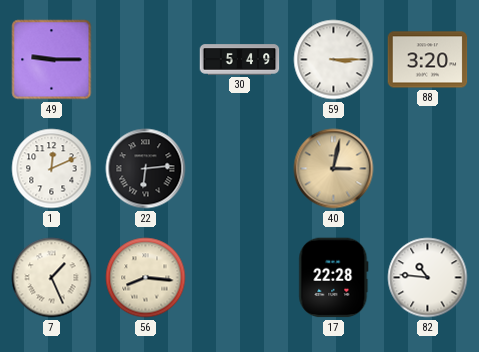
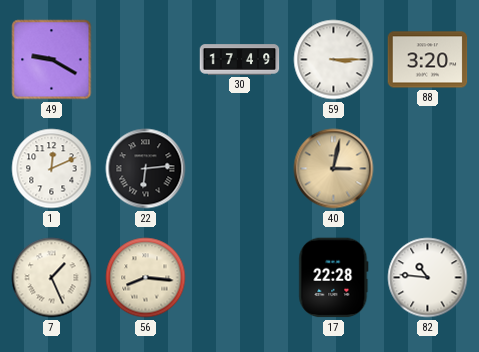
49: 9:15 -> 9:20
30: 5:49 -> 17:49
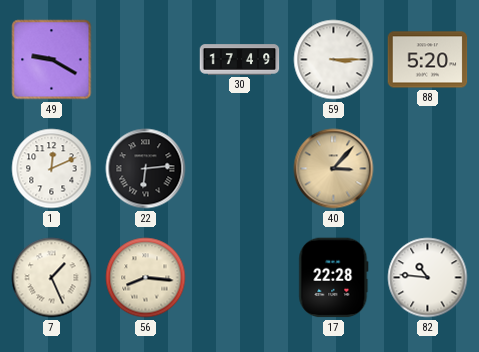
88: 3:20 -> 5:20
40: 3:02 -> 3:07
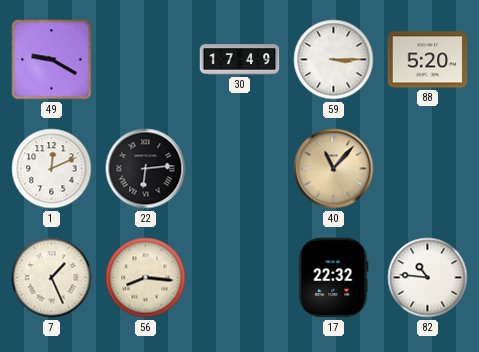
40: 3:07 -> 11:07
17: 22:28 -> 22:32
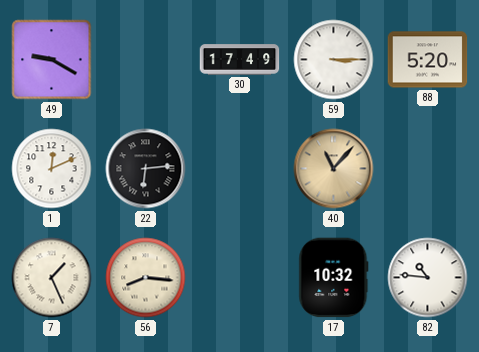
17: 22:32 -> 10:32
